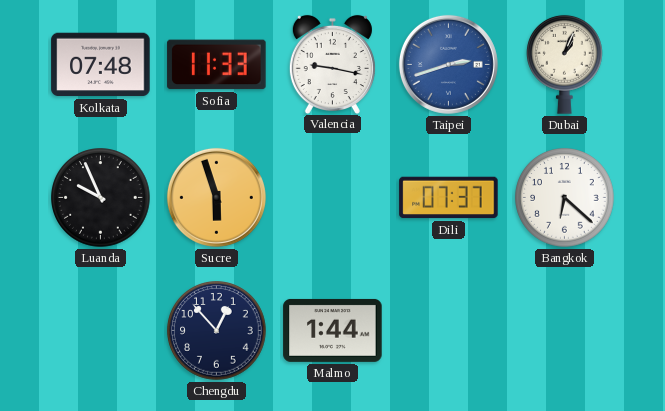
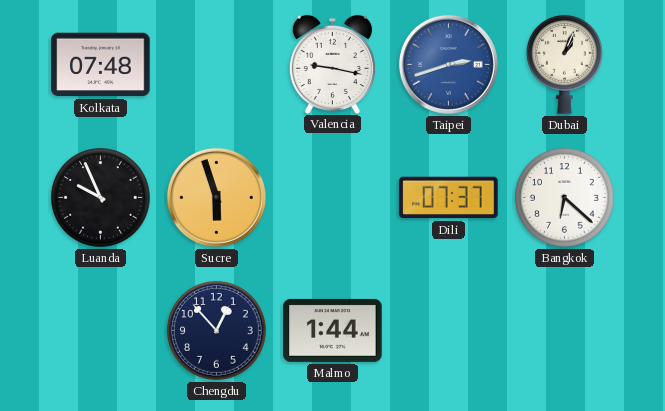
Sofia: 11:33 -> none
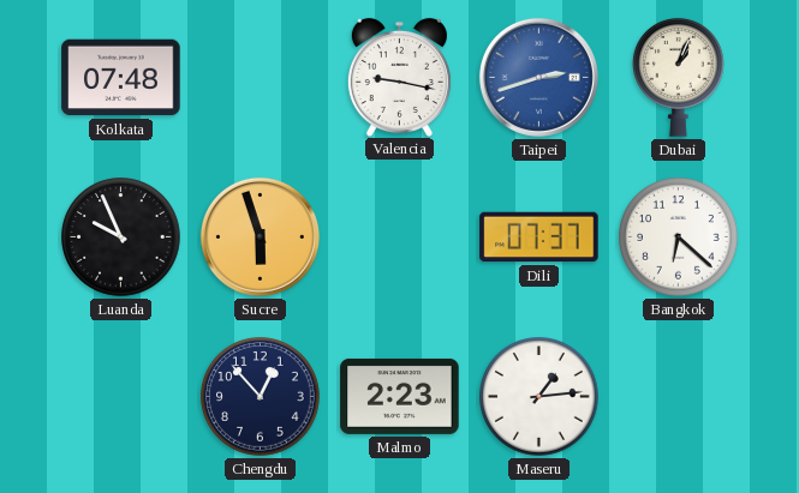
Malmo: 1:44 -> 2:23
Maseru: none -> 1:14
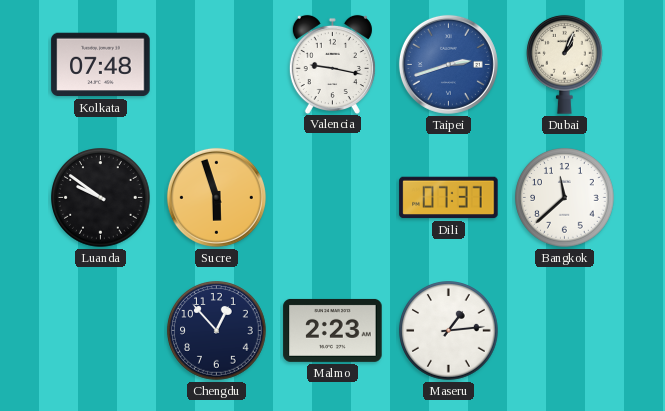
Luanda: 9:56 -> 9:51
Bangkok: 6:22 -> 11:38
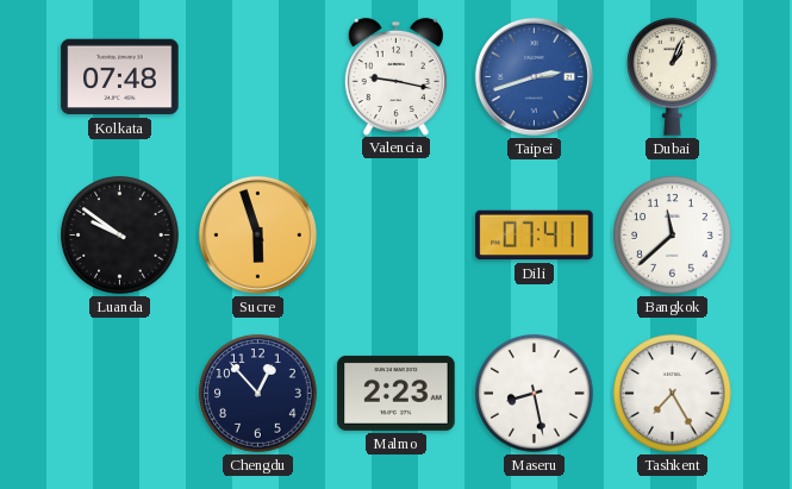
Dili: 07:37 -> 07:41
Maseru: 1:14 -> 8:28
Tashkent: none -> 7:25
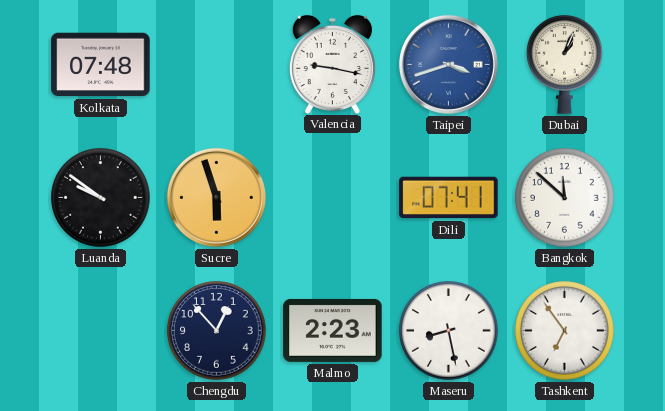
Taipei: 2:42 -> 3:42
Bangkok: 11:38 -> 11:52
Tashkent: 7:25 -> 6:54
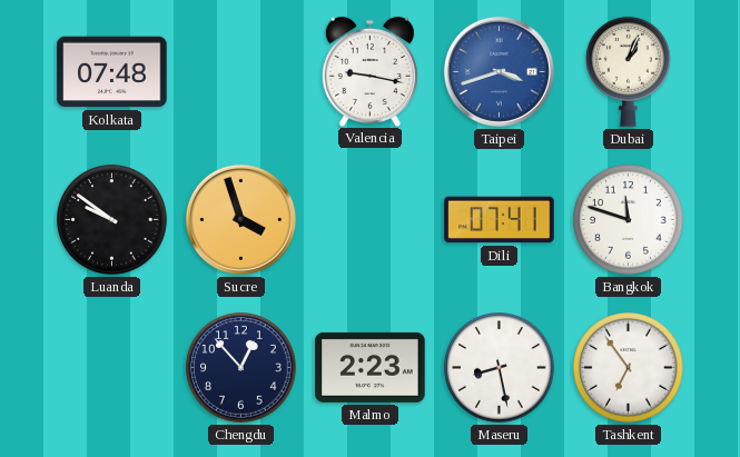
Sucre: 5:57 -> 3:57
Bangkok: 11:52 -> 11:48
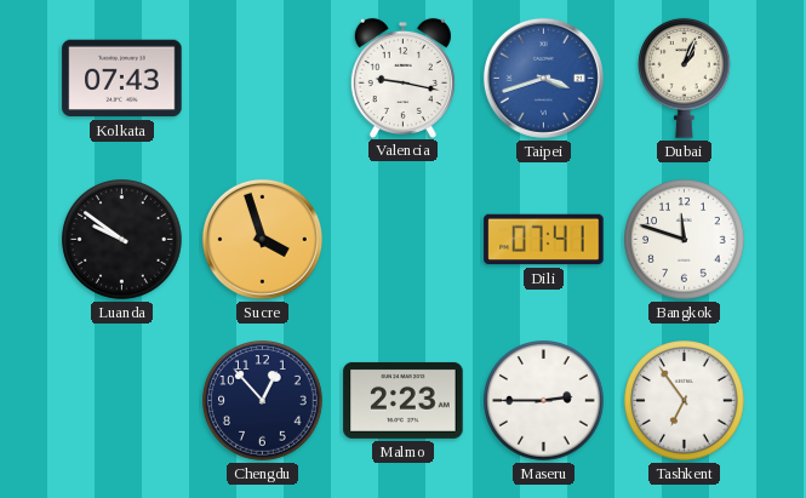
Kolkata: 07:48 -> 07:43
Maseru: 8:28 -> 2:45
